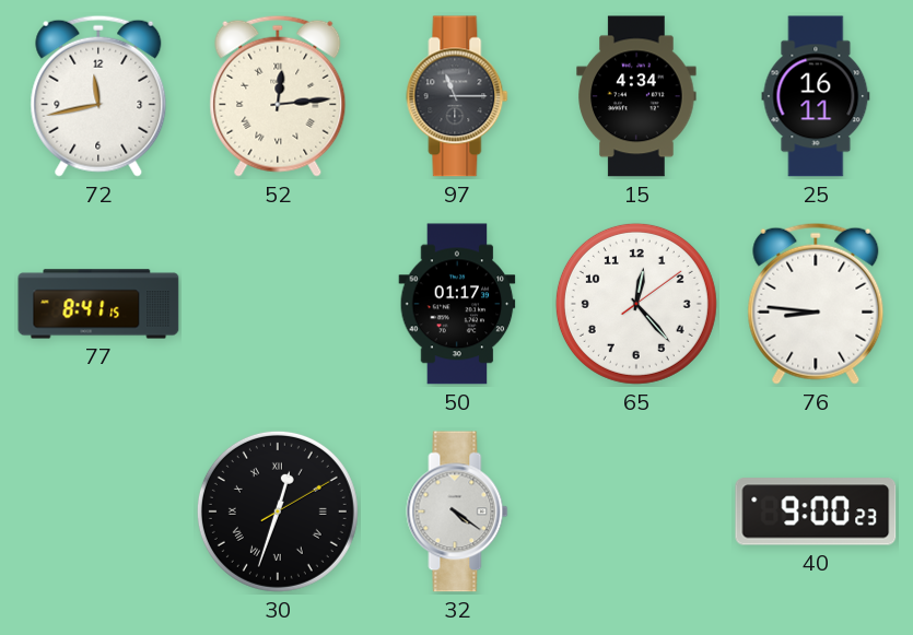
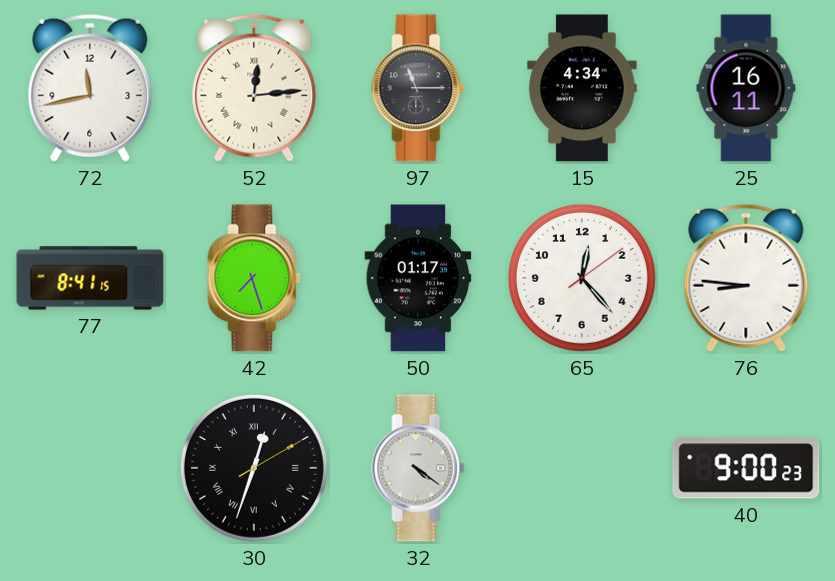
42: none -> 7:27
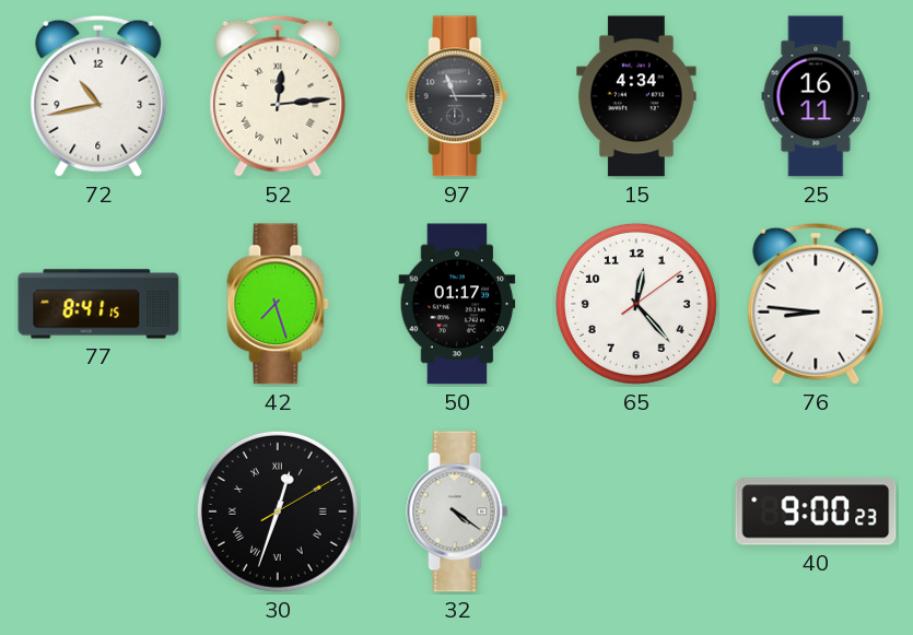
72: 11:43 -> 10:43
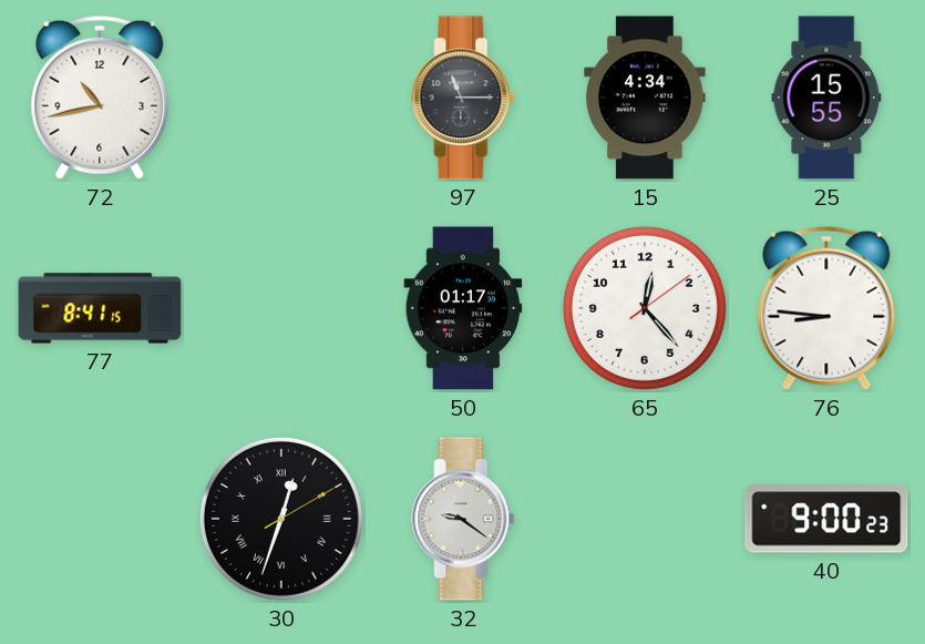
52: 12:14 -> none
25: 16:11 -> 15:55
42: 7:27 -> none
32: 4:21 -> 9:21
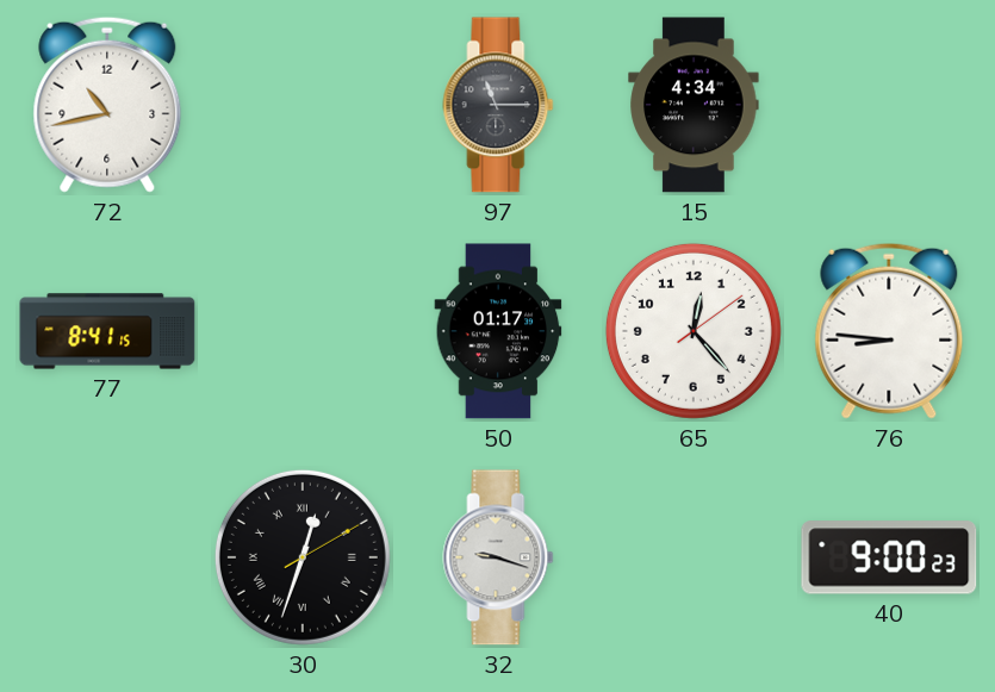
25: 15:55 -> none
32: 9:21 -> 9:18
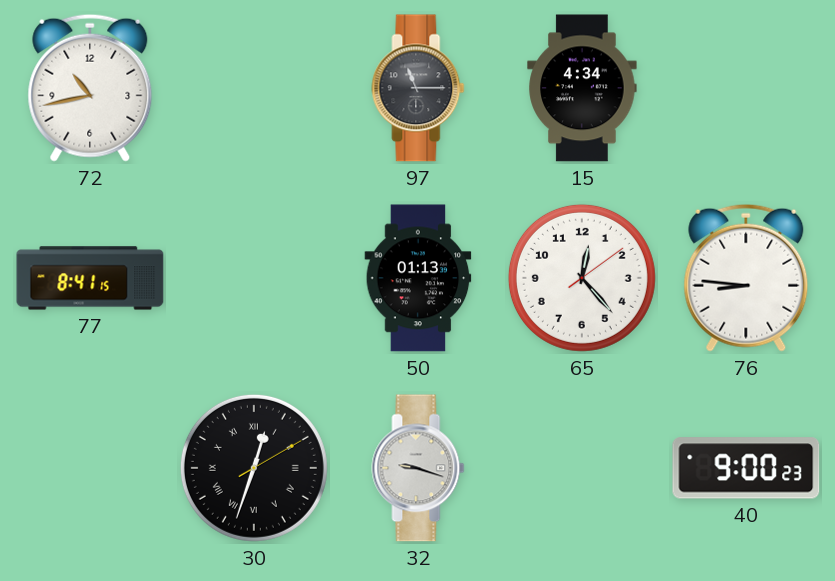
50: 01:17 -> 01:13
